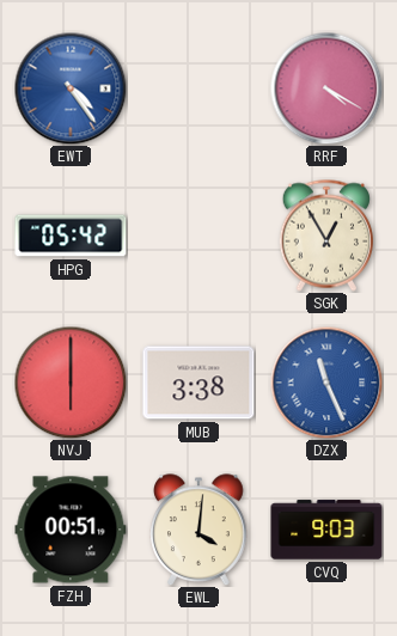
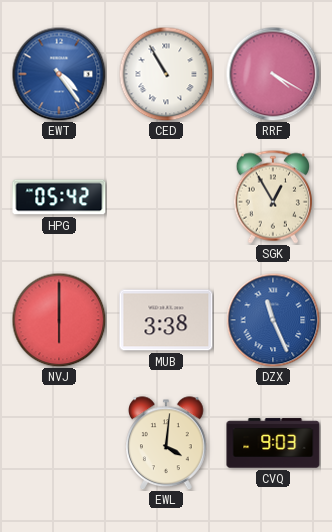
CED: none -> 10:55
FZH: 00:51 -> none
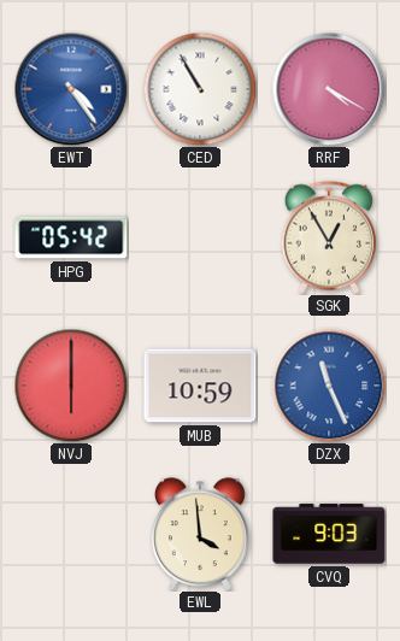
MUB: 3:38 -> 10:59
EWL: 4:01 -> 3:59
